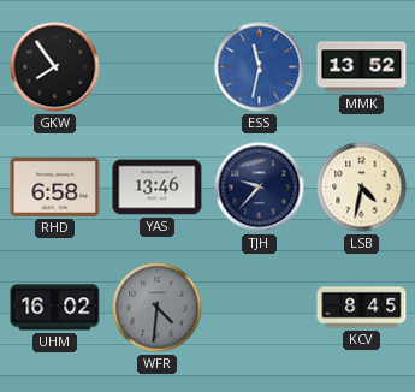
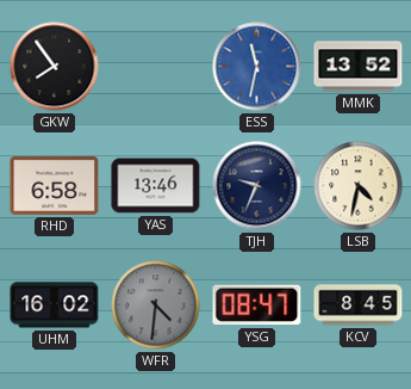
TJH: 9:37 -> 9:34
YSG: none -> 08:47
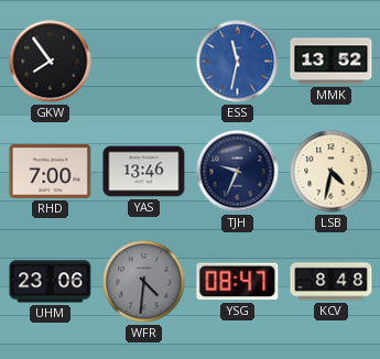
RHD: 6:58 -> 7:00
UHM: 16:02 -> 23:06
KCV: 8:45 -> 8:48
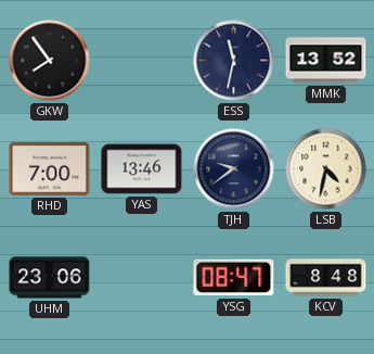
ESS dial: blue -> navy
TJH: 9:34 -> 9:39
WFR: 4:31 -> none
